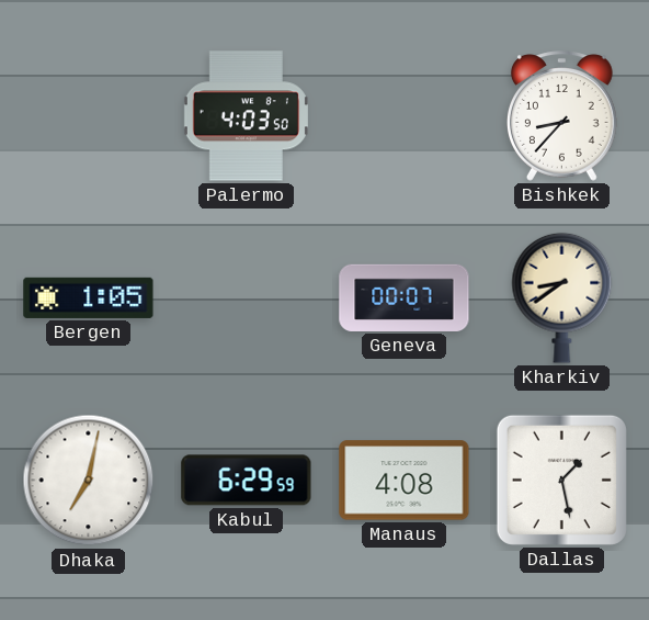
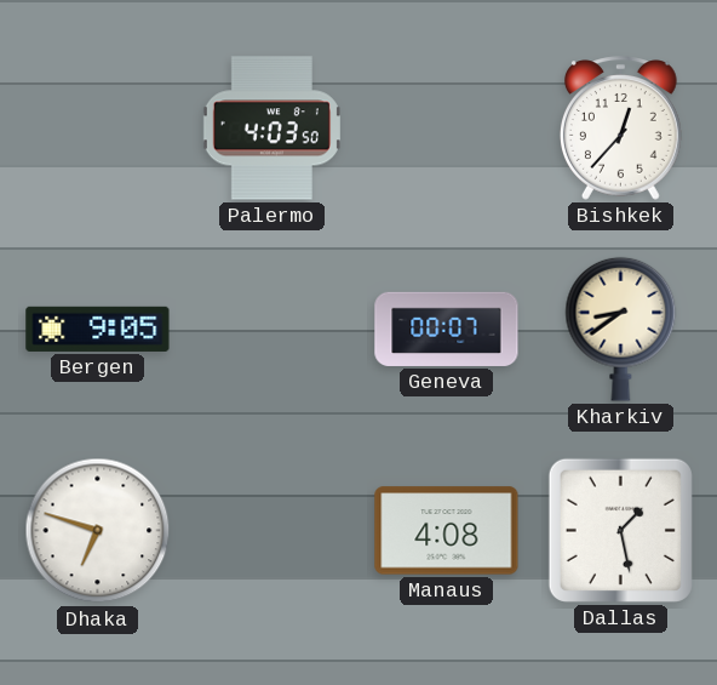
Bishkek: 8:37 -> 12:37
Bergen: 1:05 -> 9:05
Dhaka: 7:02 -> 6:48
Kabul: 6:29 -> none
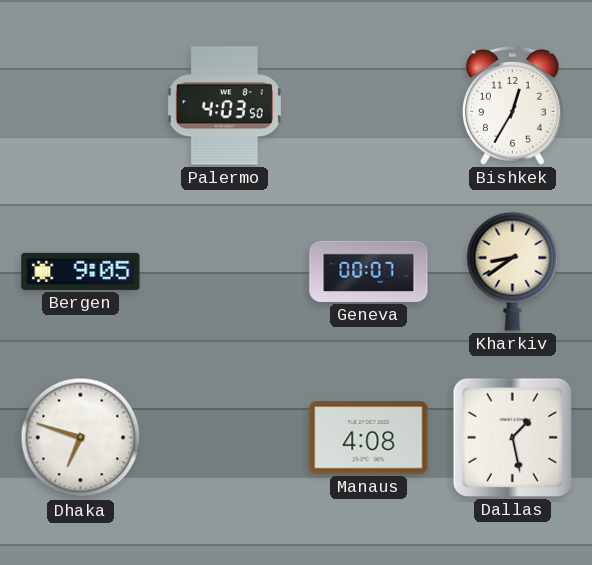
Bishkek: 12:37 -> 12:35
